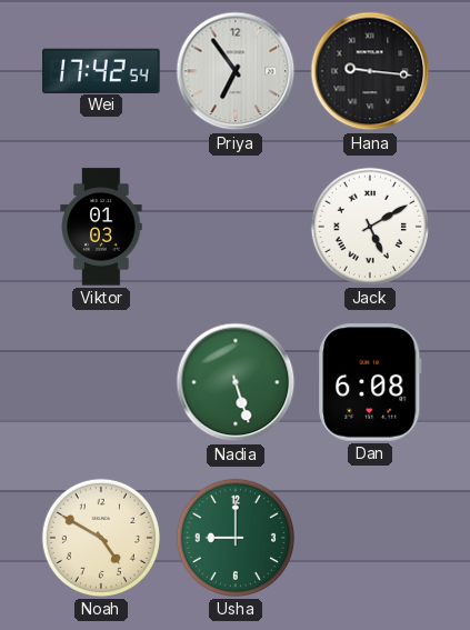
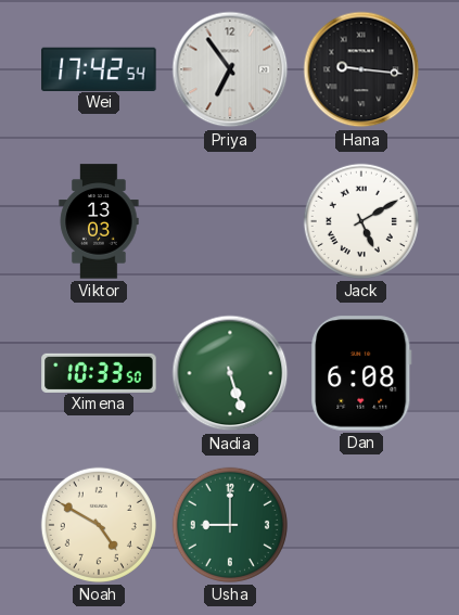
Viktor: 01:03 -> 13:03
Ximena: none -> 10:33
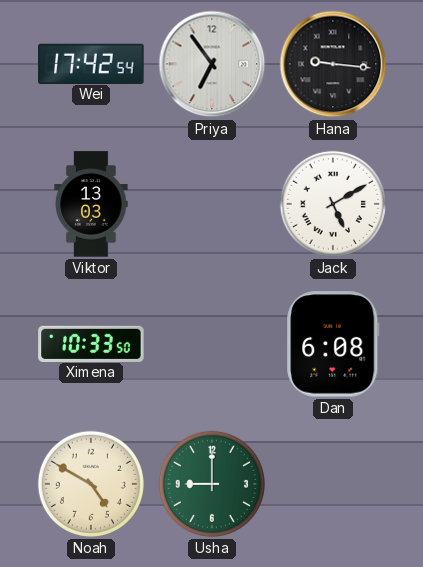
Nadia: 5:27 -> none
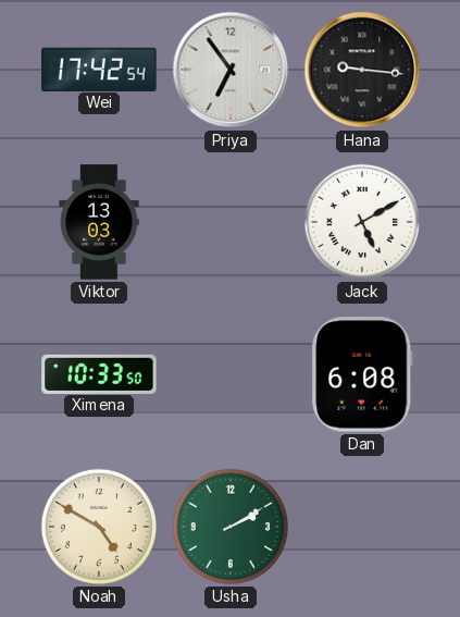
Usha: 9:00 -> 2:10
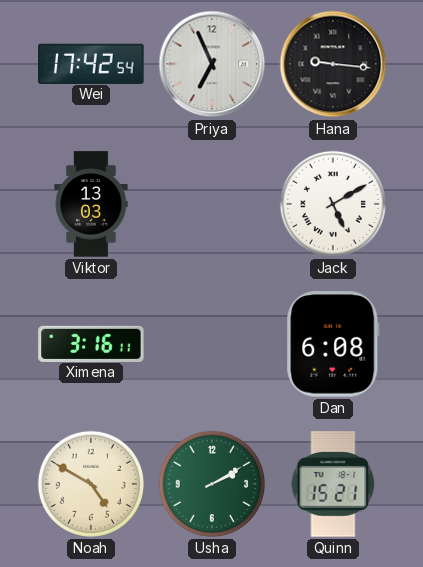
Priya: 6:54 -> 6:56
Ximena: 10:33 -> 3:16
Quinn: none -> 15:21
